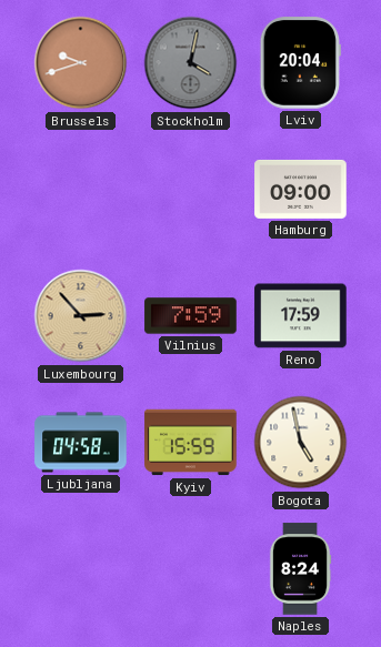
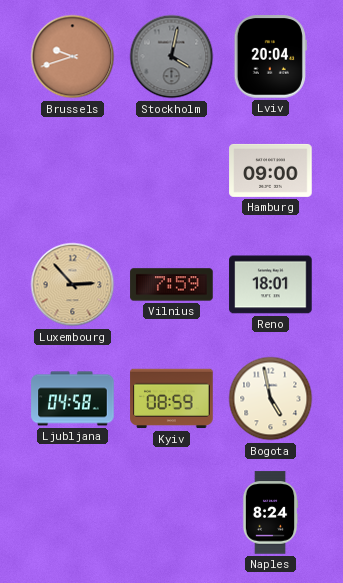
Reno: 17:59 -> 18:01
Kyiv: 15:59 -> 08:59
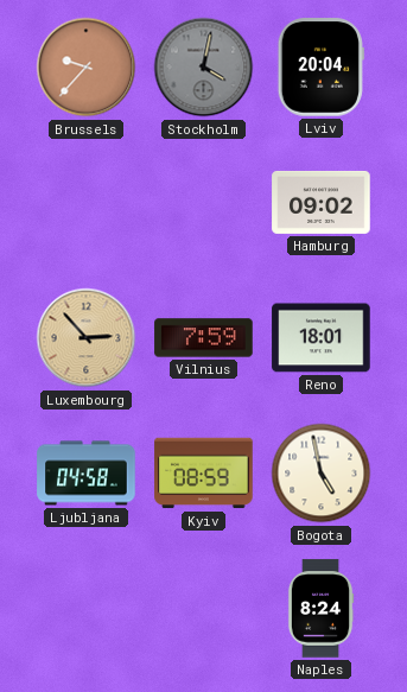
Brussels: 9:42 -> 9:37
Hamburg: 09:00 -> 09:02
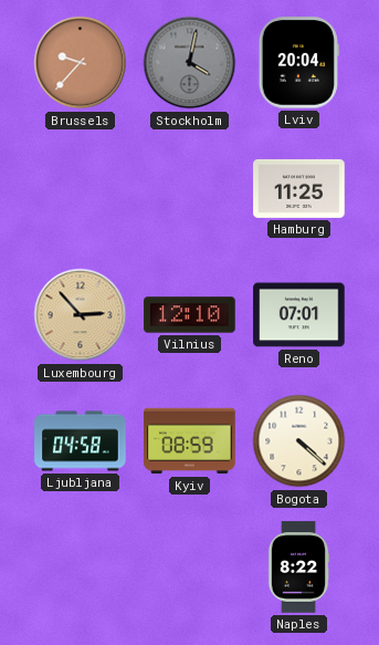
Hamburg: 09:02 -> 11:25
Vilnius: 7:59 -> 12:10
Reno: 18:01 -> 07:01
Bogota: 4:58 -> 4:22
Naples: 8:24 -> 8:22
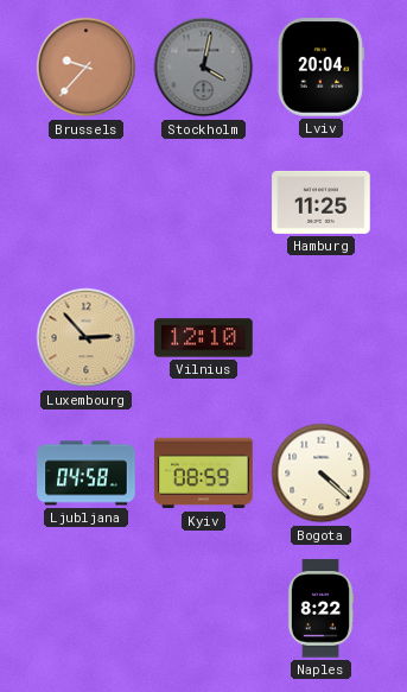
Reno: 07:01 -> none
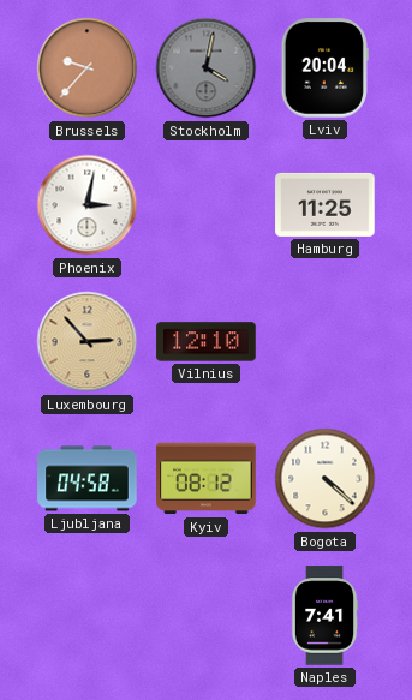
Phoenix: none -> 3:02
Kyiv: 08:59 -> 08:12
Naples: 8:22 -> 7:41
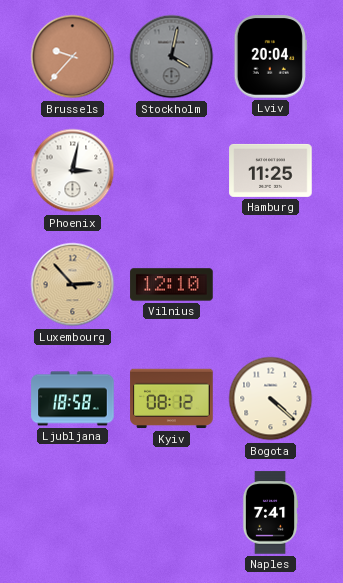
Ljubljana: 04:58 -> 18:58
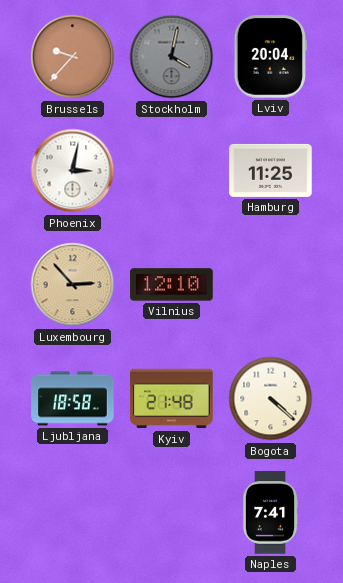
Kyiv: 08:12 -> 21:48
